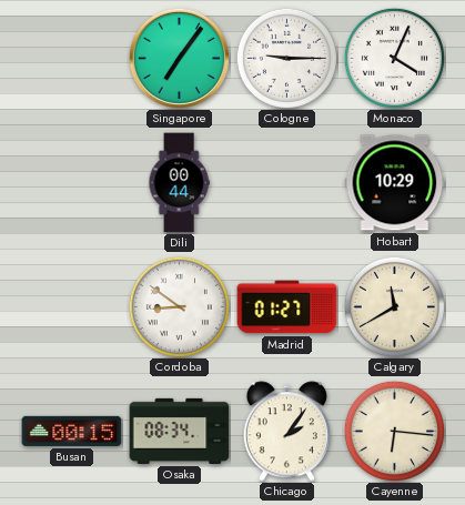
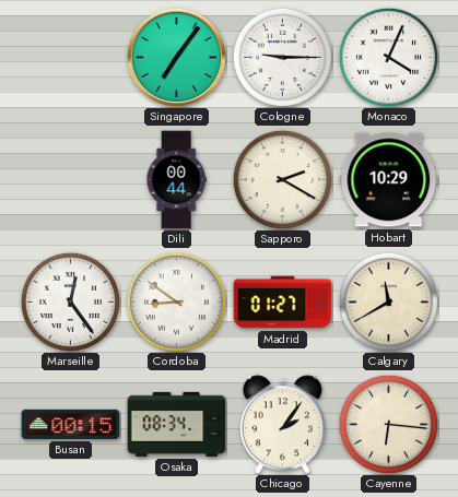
Sapporo: none -> 2:20
Marseille: none -> 12:24
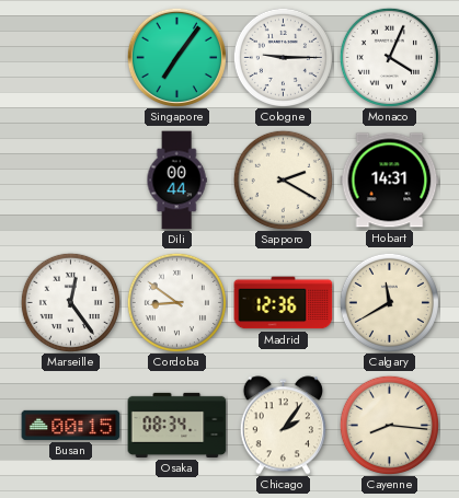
Hobart: 10:29 -> 14:31
Madrid: 01:27 -> 12:36
Cayenne: 6:16 -> 8:16
